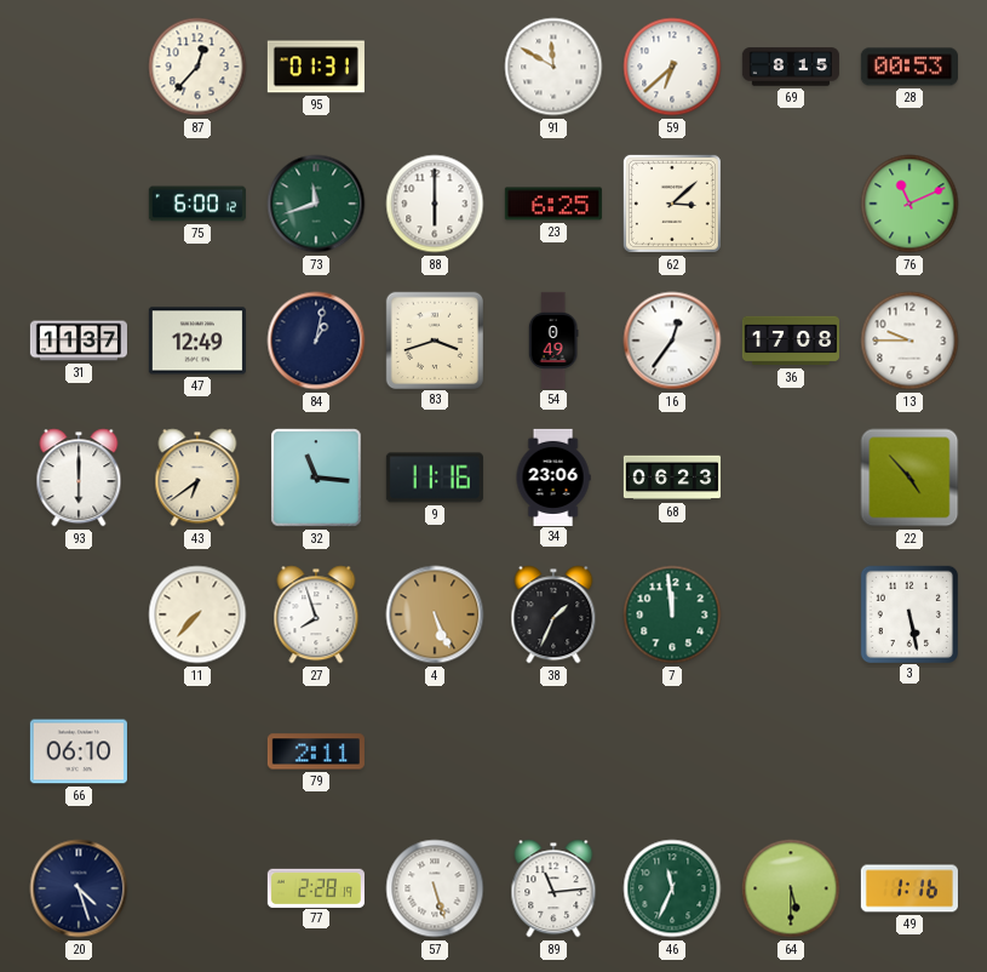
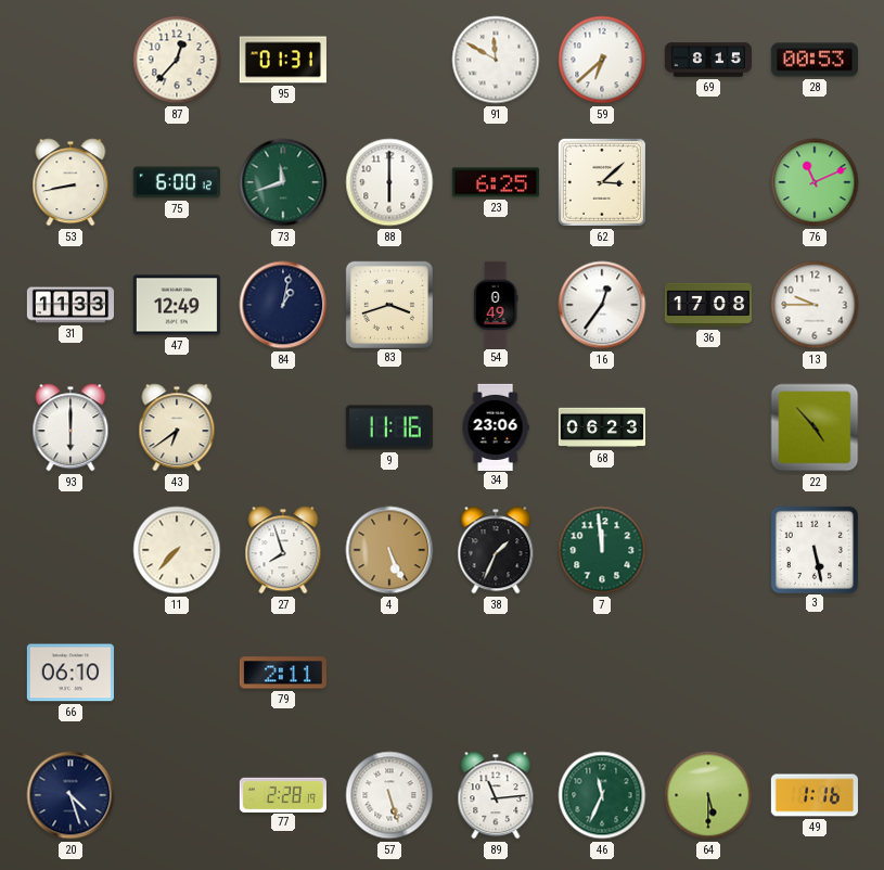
53: none -> 8:43
31: 11:37 -> 11:33
32: 11:16 -> none
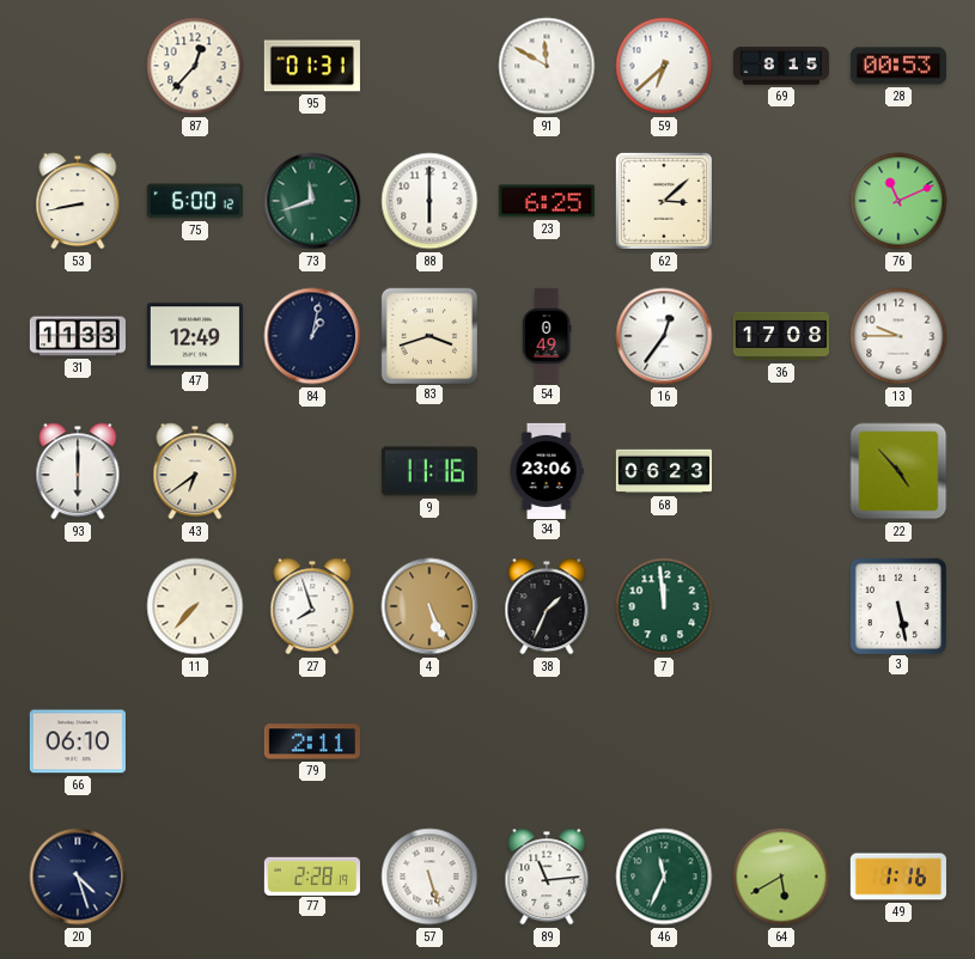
64: 5:30 -> 5:40
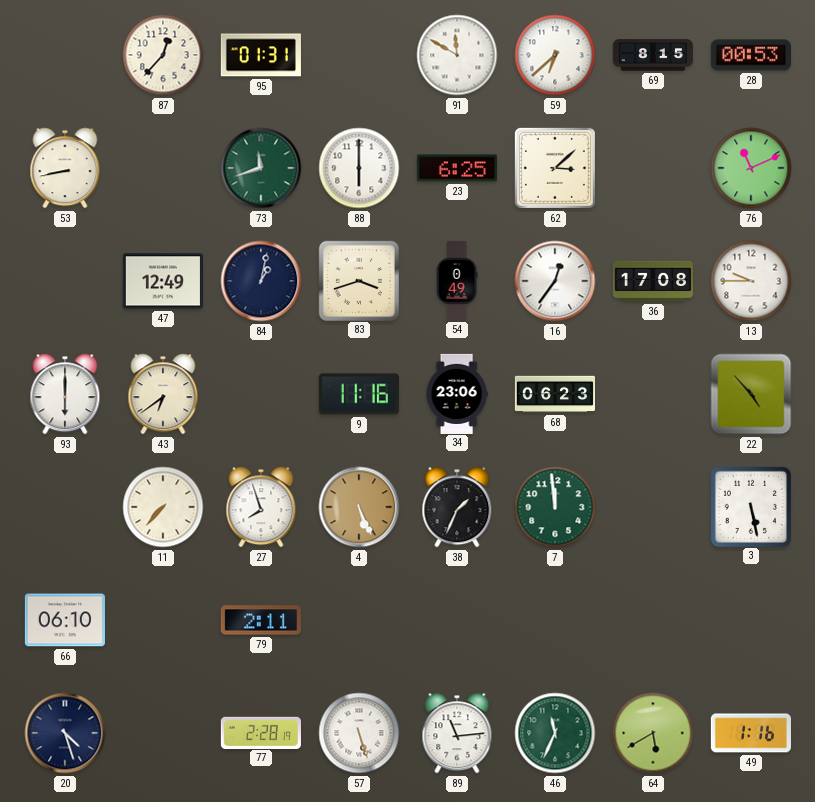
75: 6:00 -> none
31: 11:33 -> none
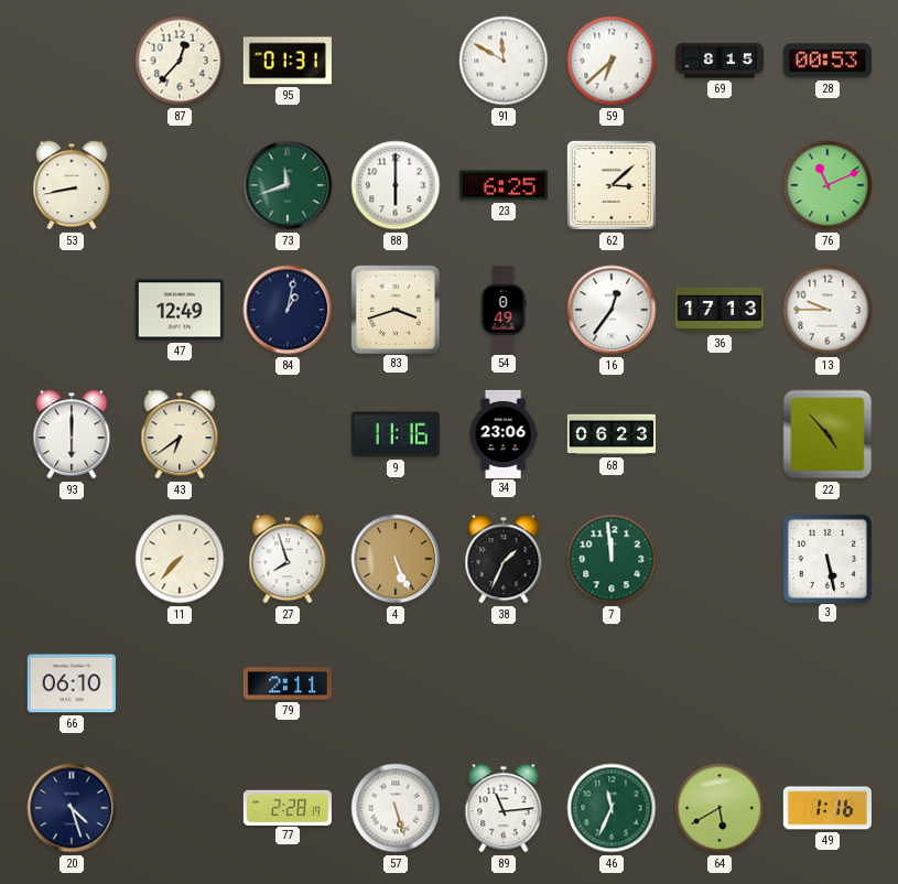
36: 17:08 -> 17:13
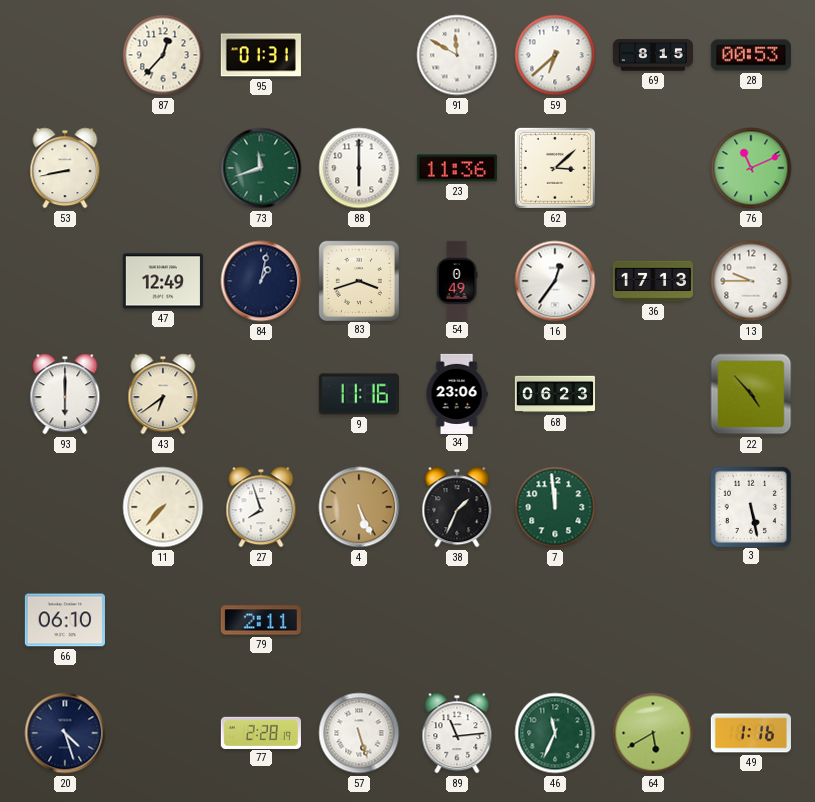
23: 6:25 -> 11:36
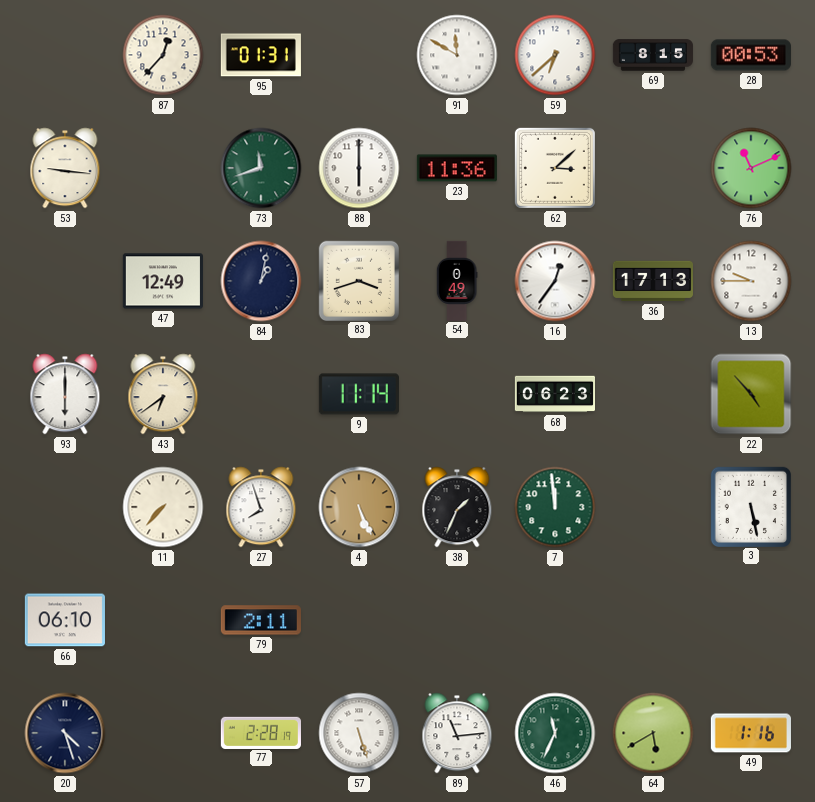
53: 8:43 -> 9:16
9: 11:16 -> 11:14
34: 23:06 -> none
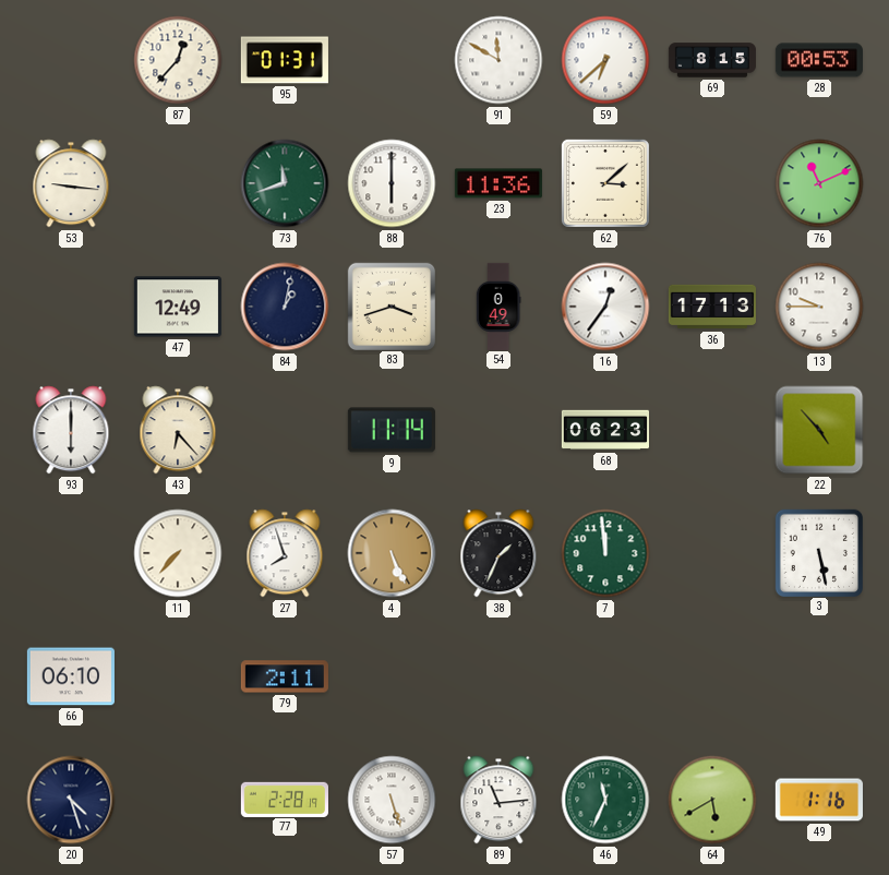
43: 6:39 -> 6:23
